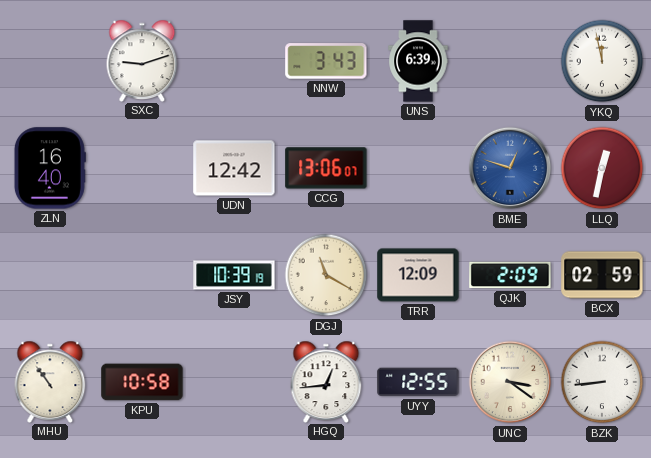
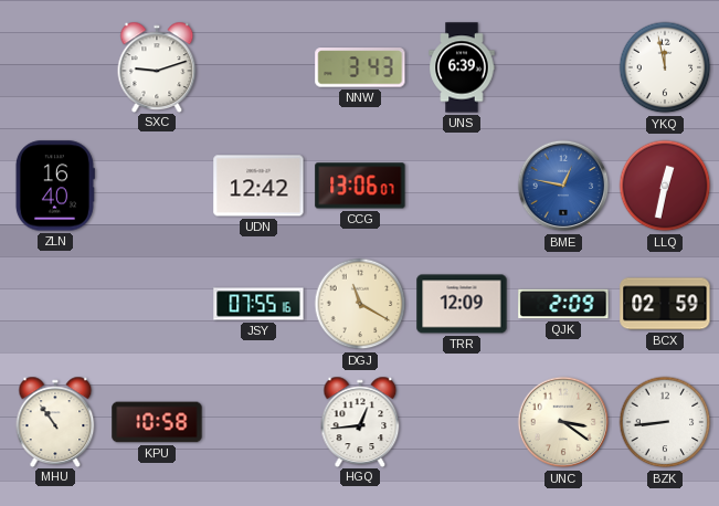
BME: 12:48 -> 12:47
JSY: 10:39 -> 07:55
UYY: 12:55 -> none
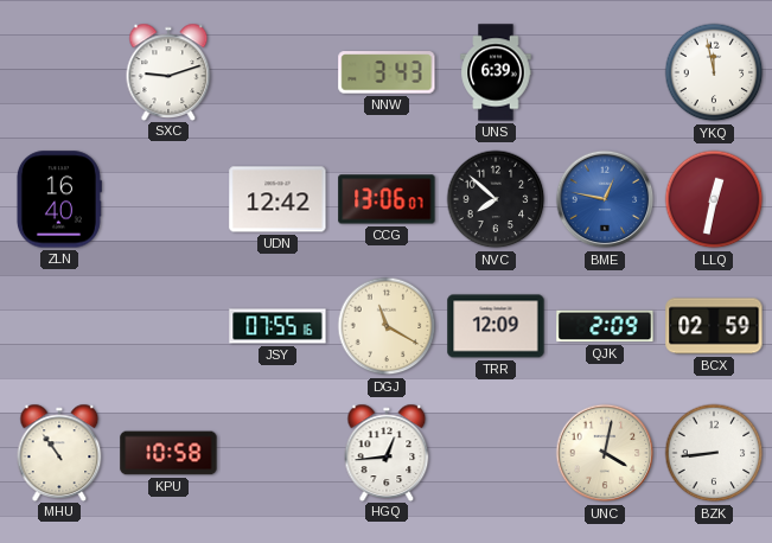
NVC: none -> 7:52
UNC: 3:21 -> 4:02
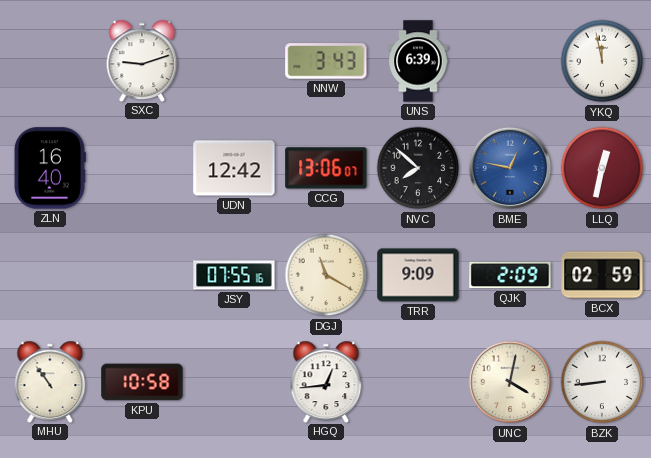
TRR: 12:09 -> 9:09
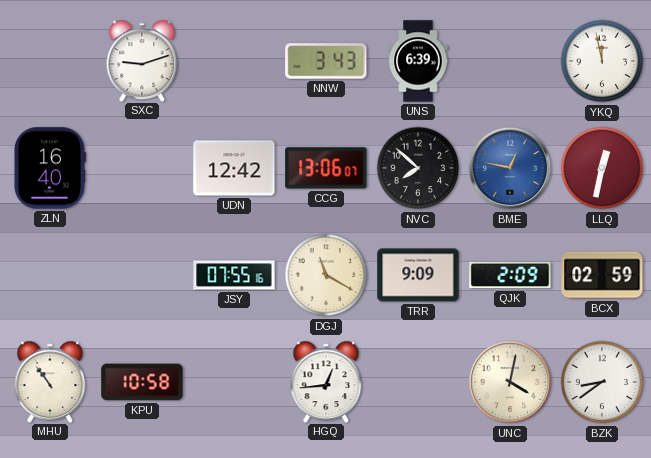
BZK: 8:44 -> 8:39
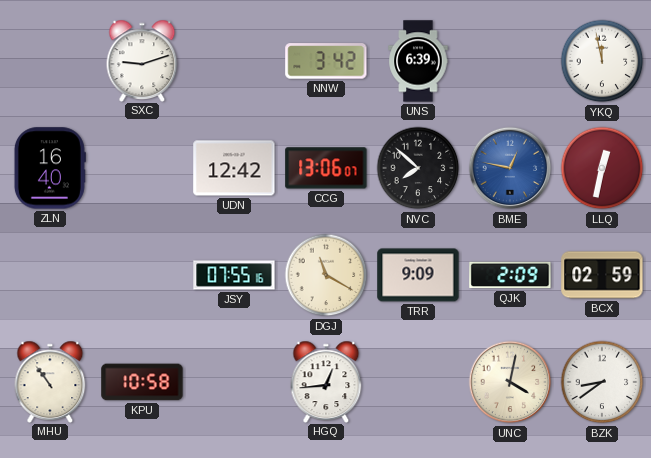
NNW: 3:43 -> 3:42
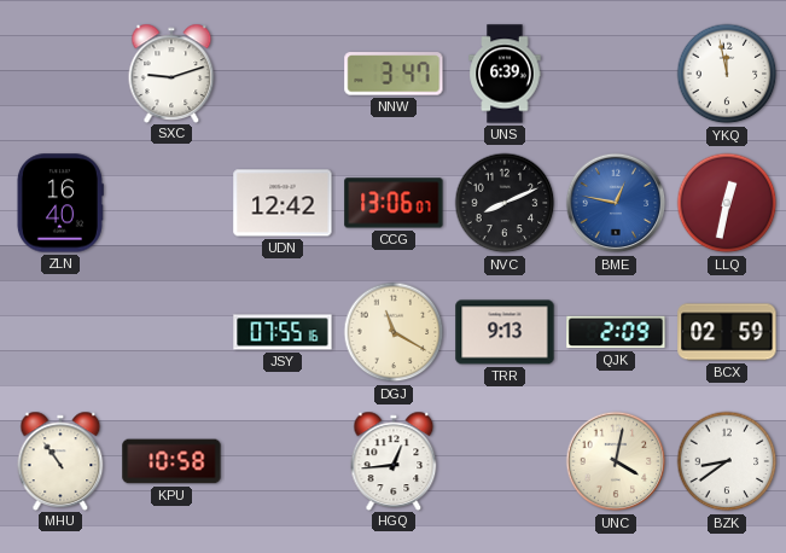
NNW: 3:42 -> 3:47
NVC: 7:52 -> 8:11
TRR: 9:09 -> 9:13
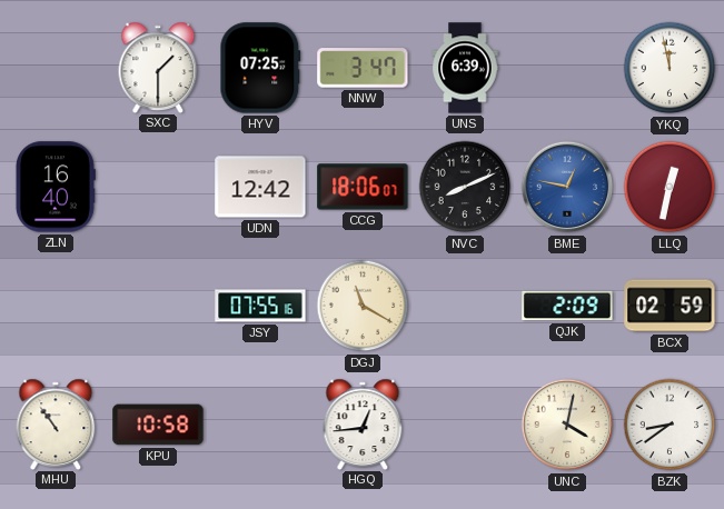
SXC: 9:12 -> 1:30
HYV: none -> 07:25
CCG: 13:06 -> 18:06
TRR: 9:13 -> none
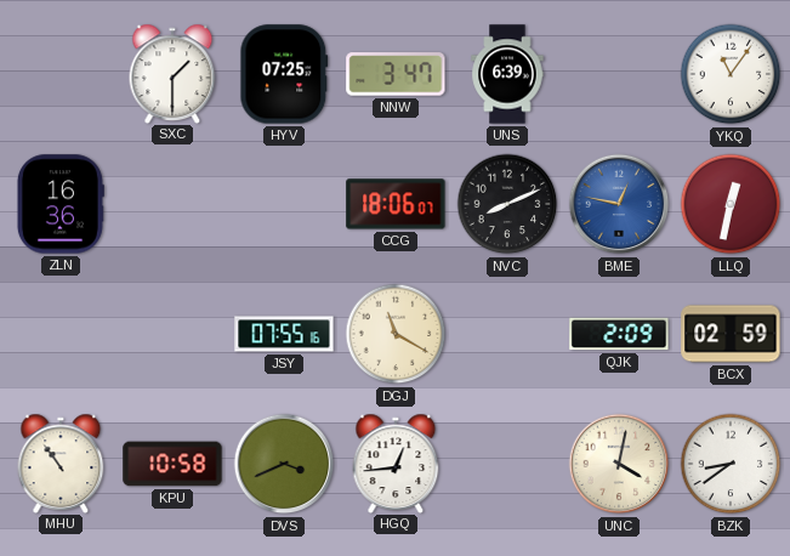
YKQ: 11:58 -> 11:06
ZLN: 16:40 -> 16:36
UDN: 12:42 -> none
DVS: none -> 3:41
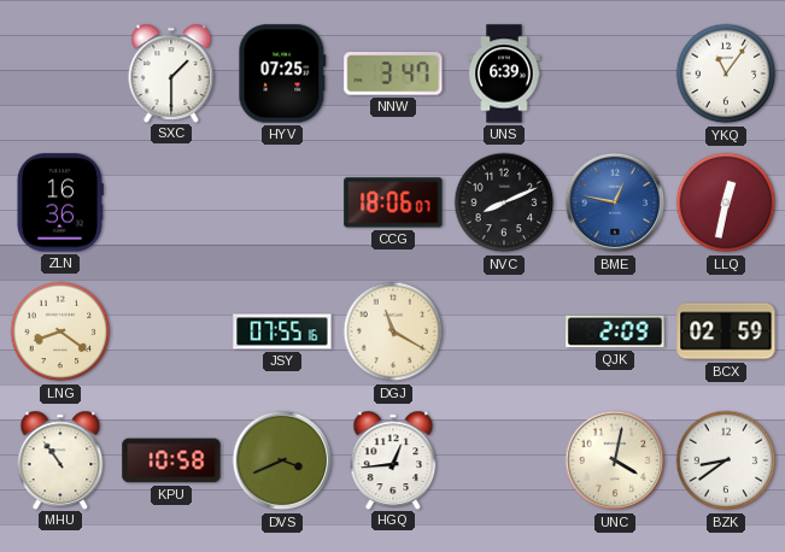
LNG: none -> 8:21
